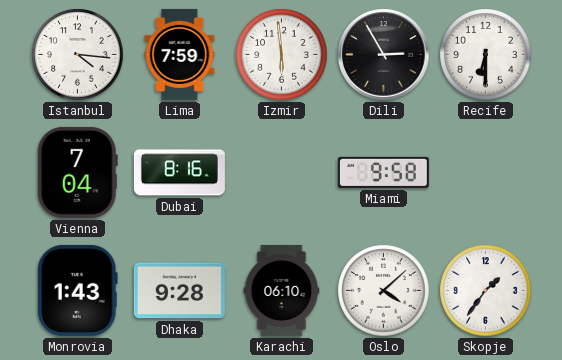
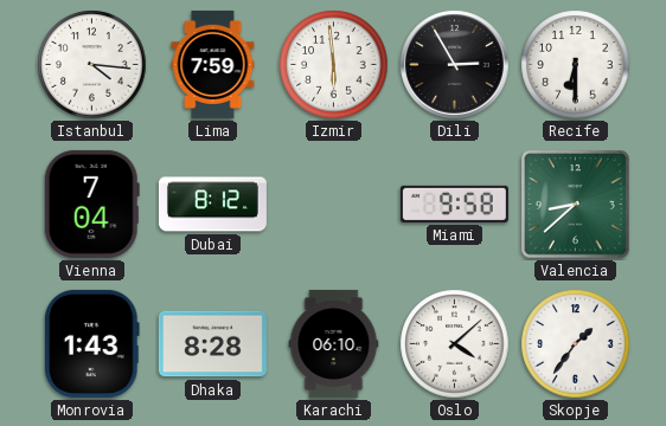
Dubai: 8:16 -> 8:12
Valencia: none -> 8:38
Dhaka: 9:28 -> 8:28
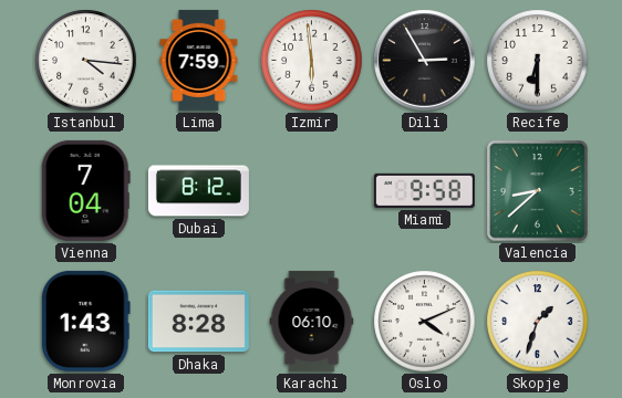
Oslo: 4:08 -> 4:11
Skopje: 1:36 -> 1:33
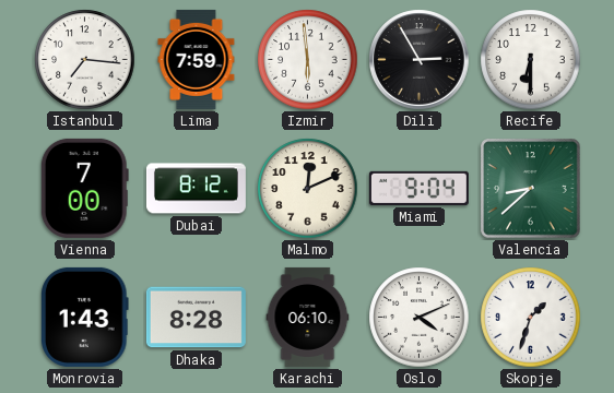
Istanbul: 4:16 -> 7:16
Vienna: 7:04 -> 7:00
Malmo: none -> 12:11
Miami: 9:58 -> 9:04
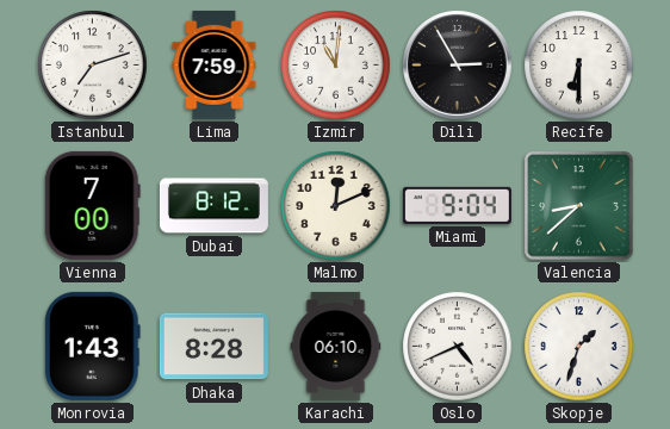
Istanbul: 7:16 -> 7:12
Izmir: 5:59 -> 11:01
Oslo: 4:11 -> 4:41
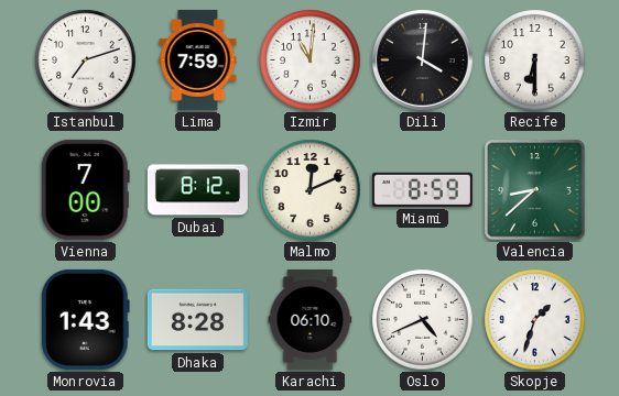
Dili: 2:55 -> 4:01
Miami: 9:04 -> 8:59
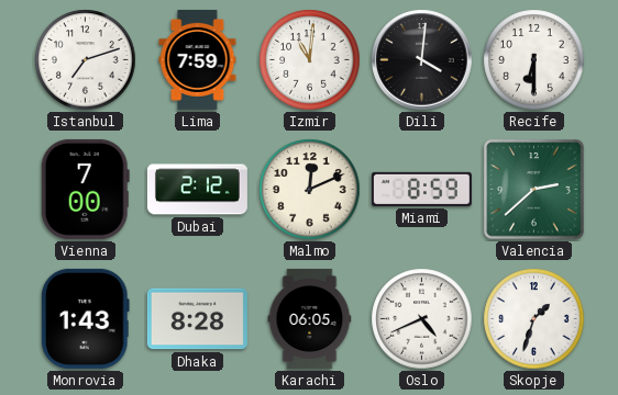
Dubai: 8:12 -> 2:12
Valencia: 8:38 -> 2:38
Karachi: 06:10 -> 06:05
